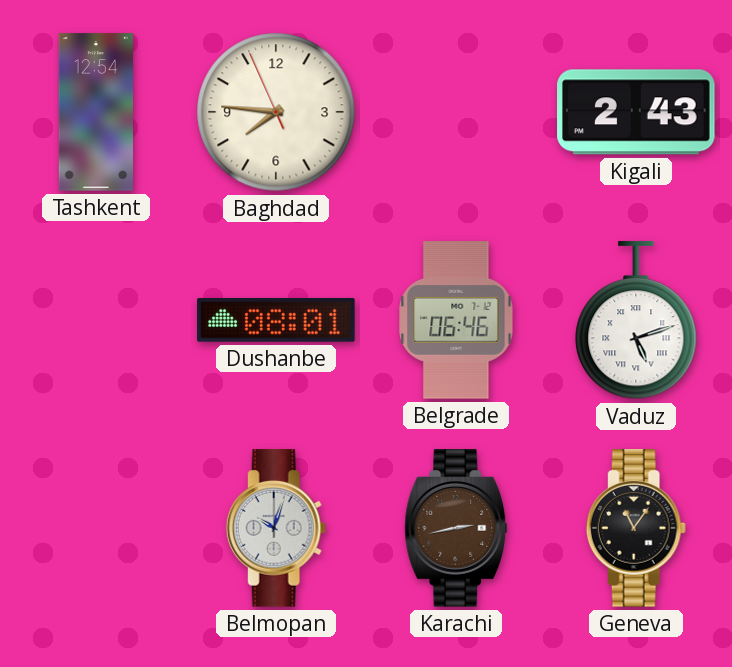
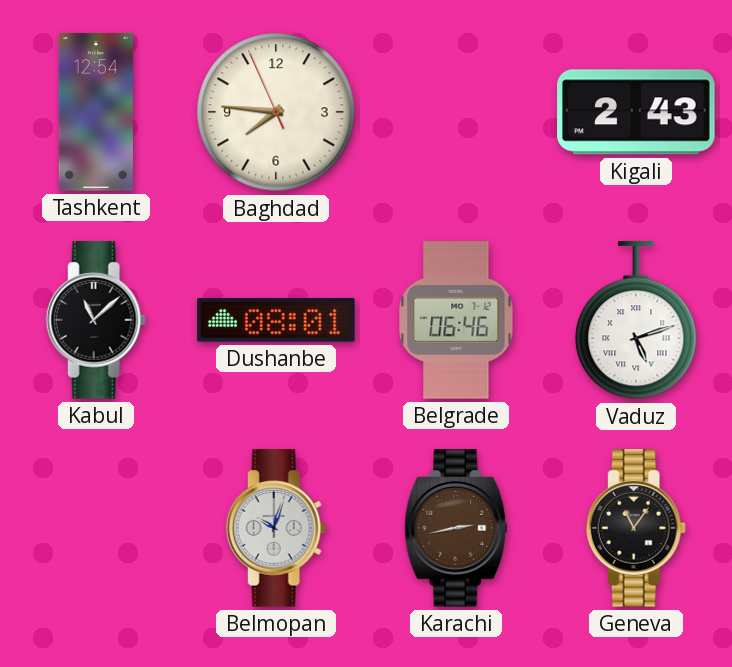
Kabul: none -> 11:08
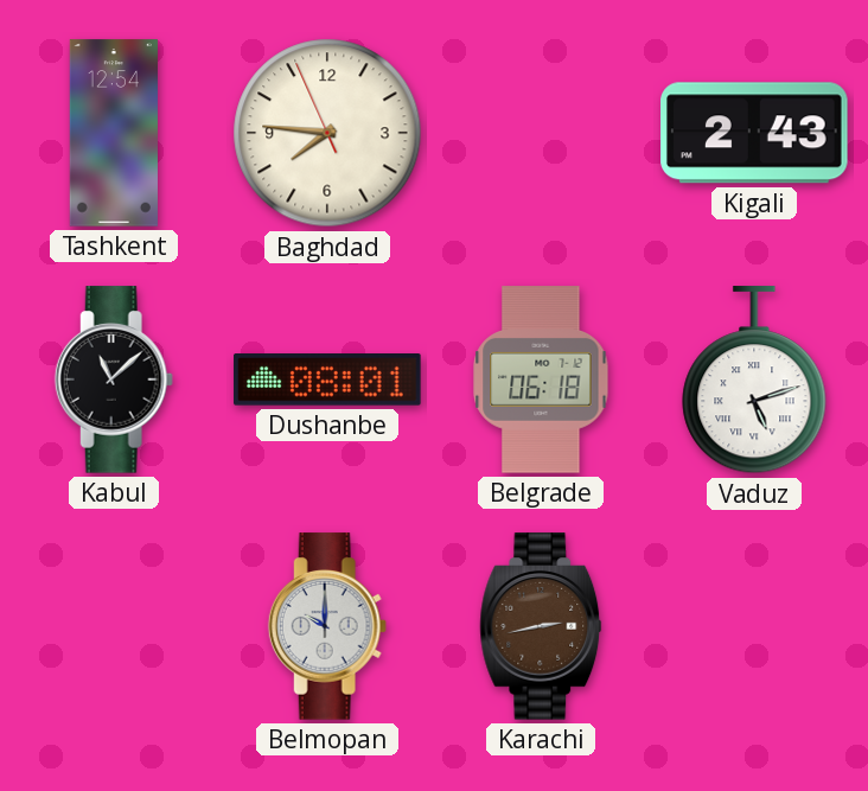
Belgrade: 06:46 -> 06:18
Belmopan: 10:03 -> 10:00
Geneva: 11:06 -> none
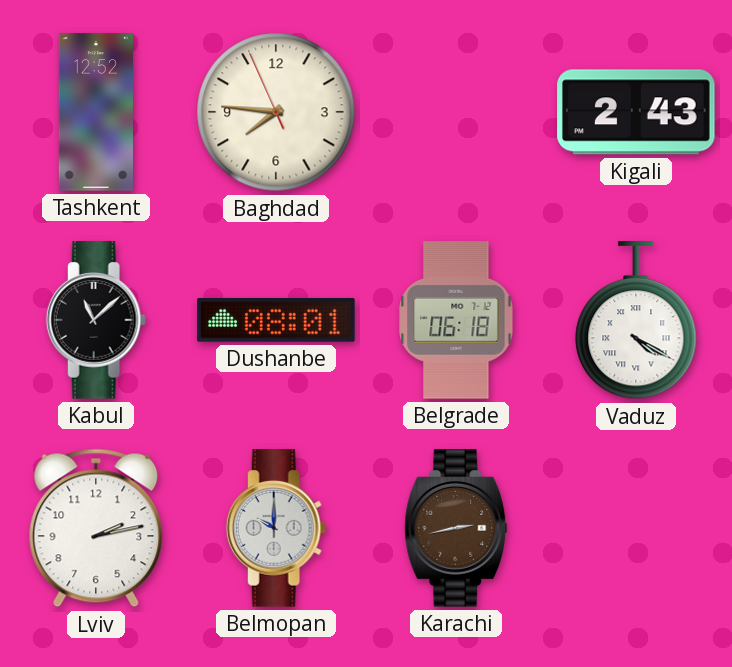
Tashkent: 12:54 -> 12:52
Vaduz: 5:12 -> 4:20
Lviv: none -> 2:13
